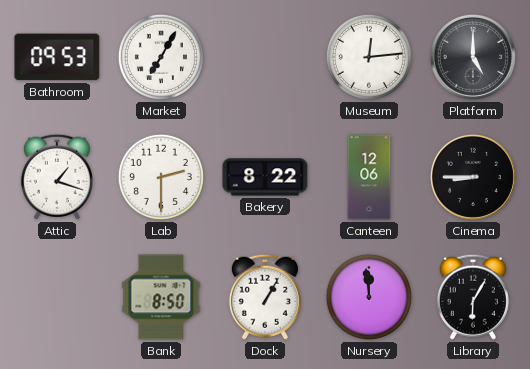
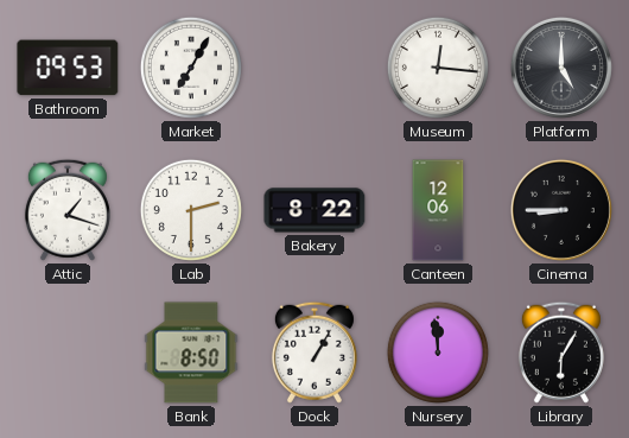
Museum: 12:14 -> 12:16
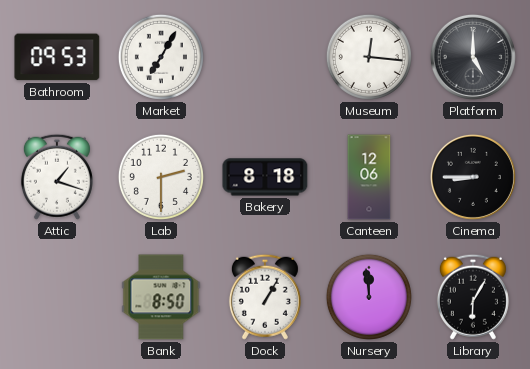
Bakery: 8:22 -> 8:18
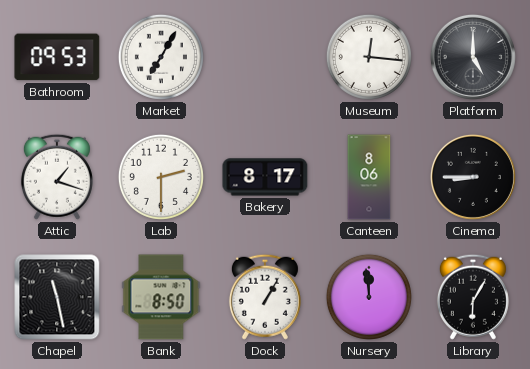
Bakery: 8:18 -> 8:17
Canteen: 12:06 -> 8:06
Chapel: none -> 11:28
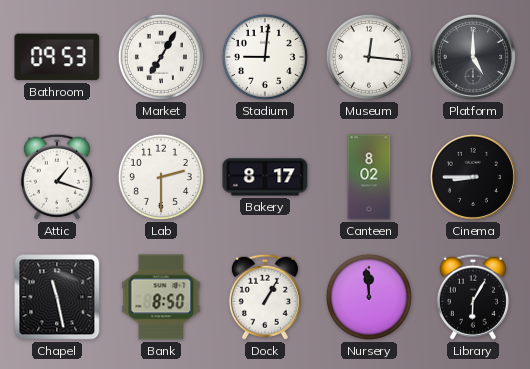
Stadium: none -> 9:01
Canteen: 8:06 -> 8:02
